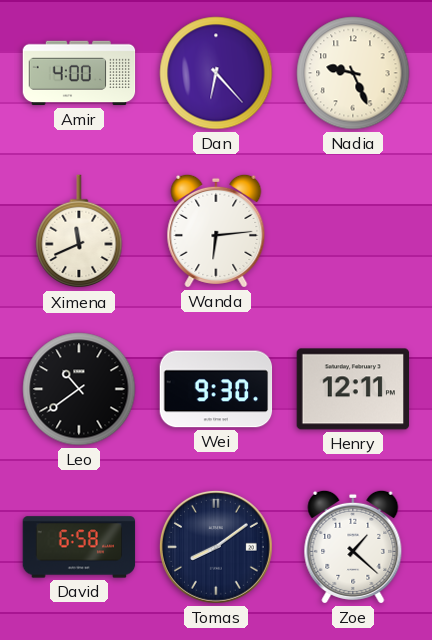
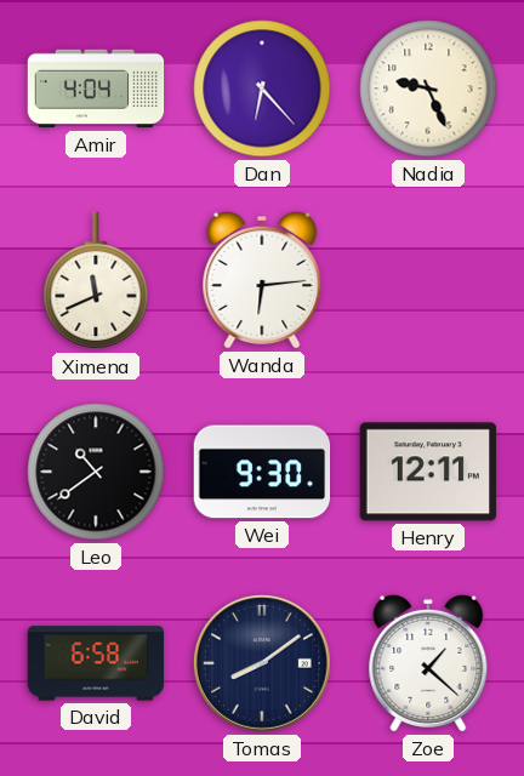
Amir: 4:00 -> 4:04
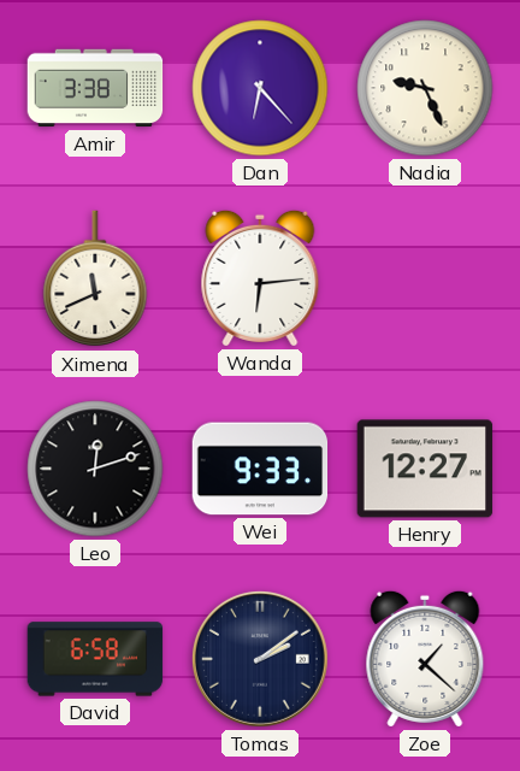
Amir: 4:04 -> 3:38
Leo: 10:39 -> 12:12
Wei: 9:30 -> 9:33
Henry: 12:11 -> 12:27
Tomas: 8:09 -> 2:09
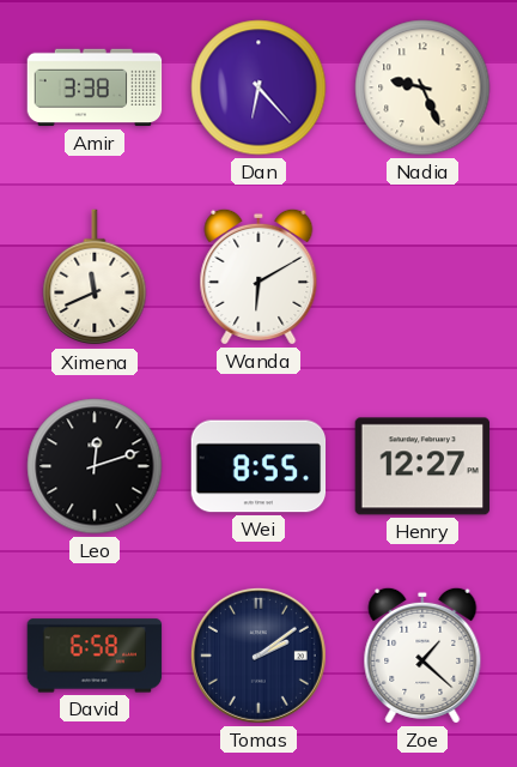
Wanda: 6:14 -> 6:10
Wei: 9:33 -> 8:55
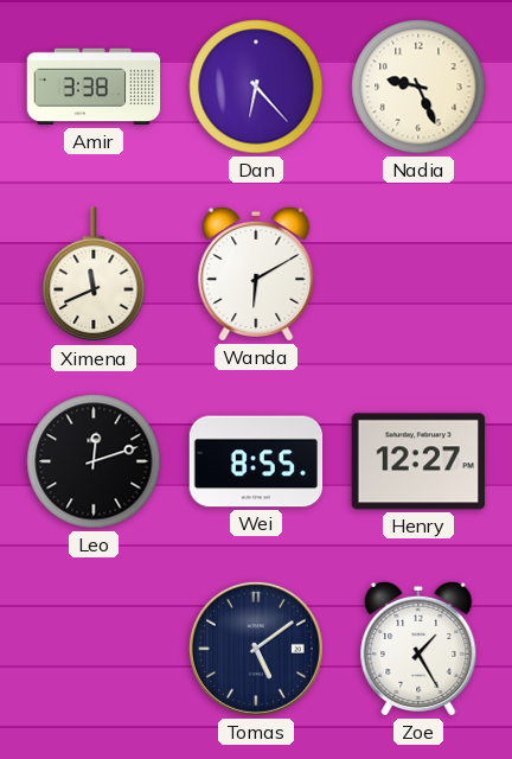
David: 6:58 -> none
Tomas: 2:09 -> 5:09
Zoe: 1:22 -> 1:25
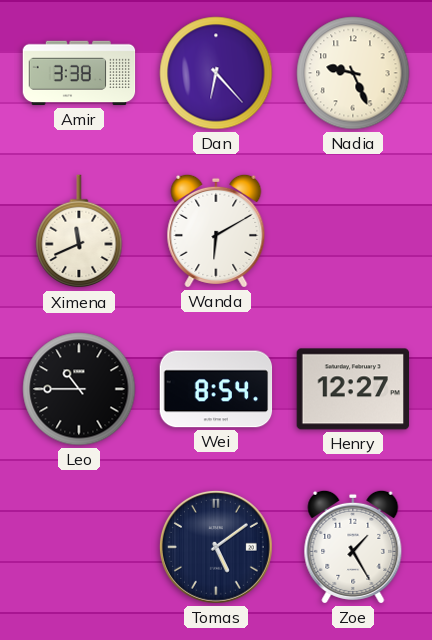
Leo: 12:12 -> 10:45
Wei: 8:55 -> 8:54
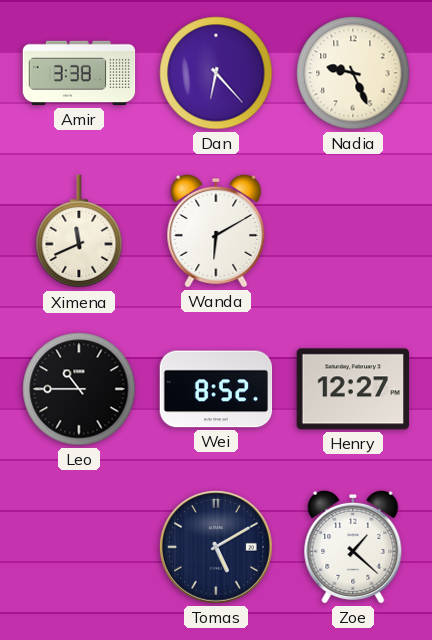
Wei: 8:54 -> 8:52
Tomas: 5:09 -> 5:10
Zoe: 1:25 -> 1:22
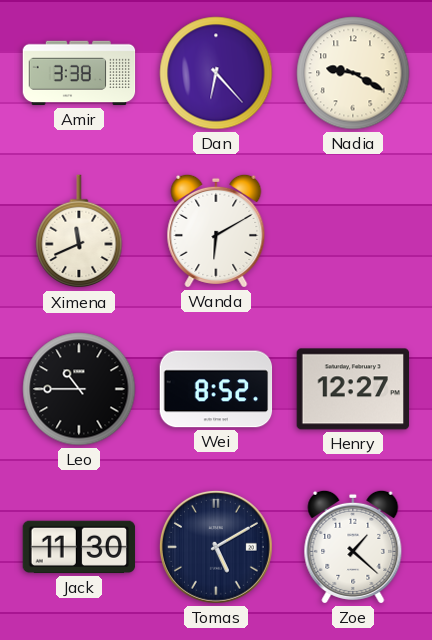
Nadia: 9:26 -> 9:20
Jack: none -> 11:30
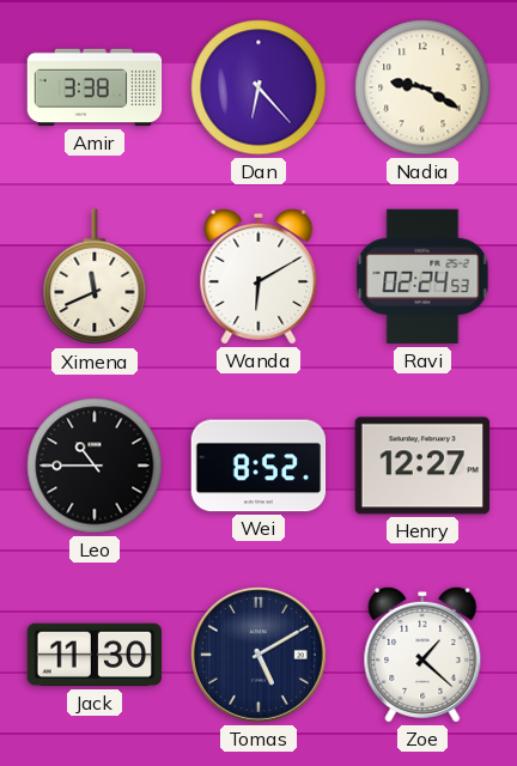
Ravi: none -> 02:24
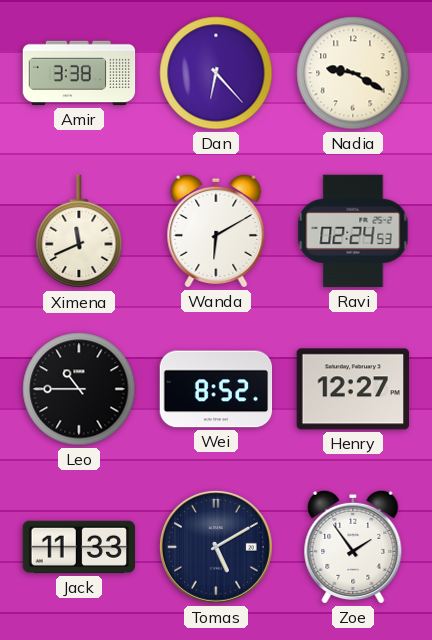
Jack: 11:30 -> 11:33
Zoe: 1:22 -> 1:54
